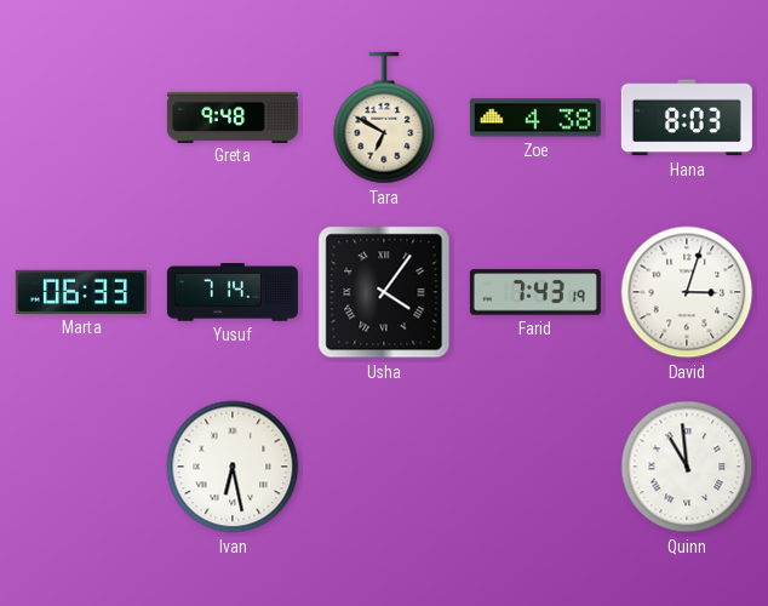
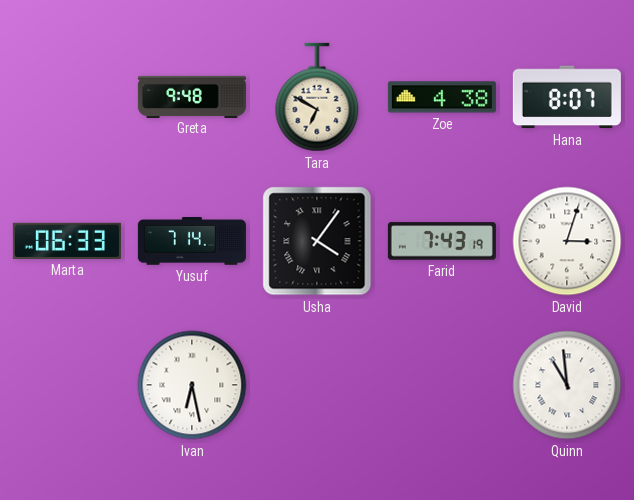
Hana: 8:03 -> 8:07
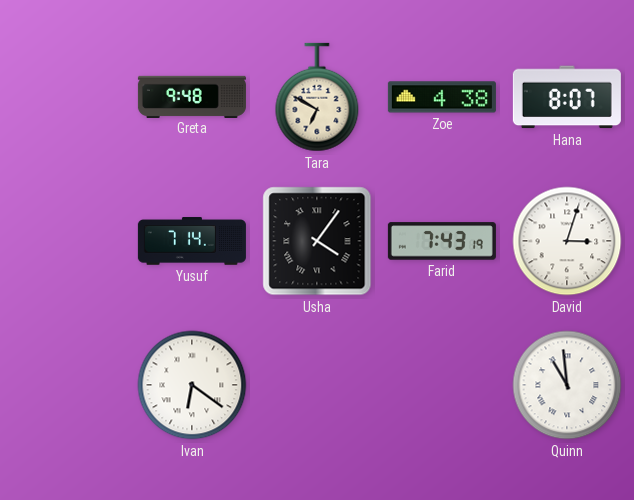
Marta: 06:33 -> none
Ivan: 6:28 -> 6:21
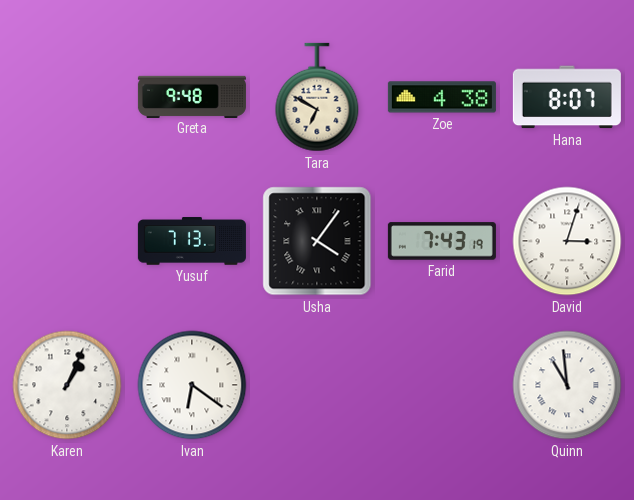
Yusuf: 7:14 -> 7:13
Karen: none -> 1:04
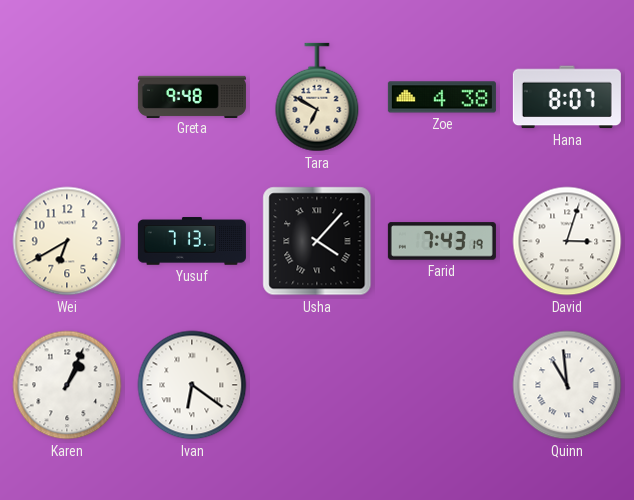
Wei: none -> 6:40
Usha: 4:06 -> 4:07
